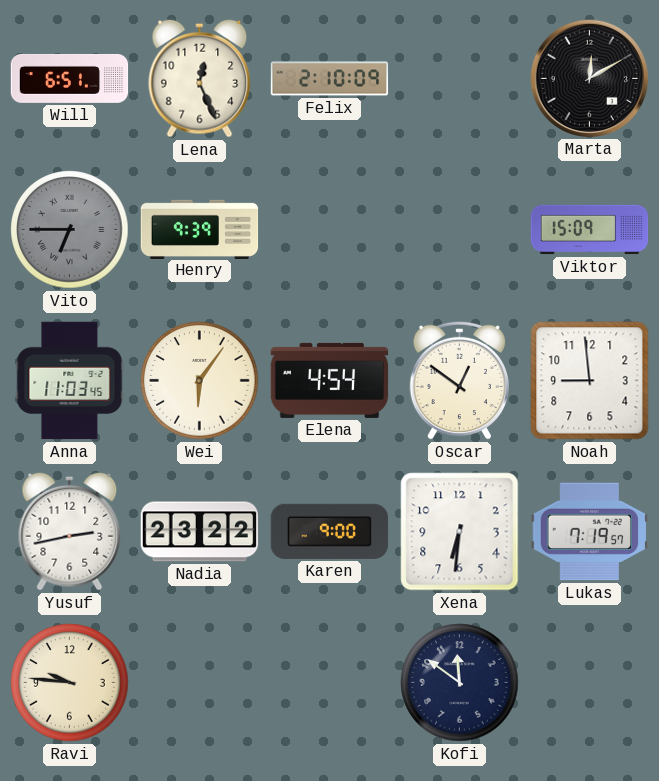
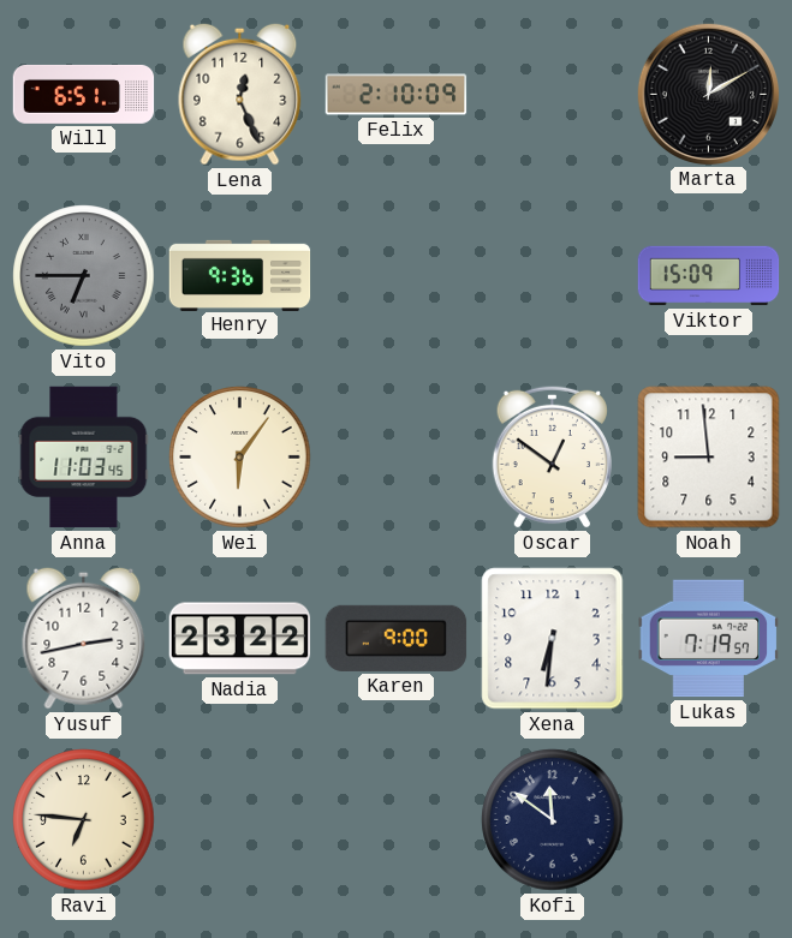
Henry: 9:39 -> 9:36
Elena: 4:54 -> none
Ravi: 9:46 -> 6:46
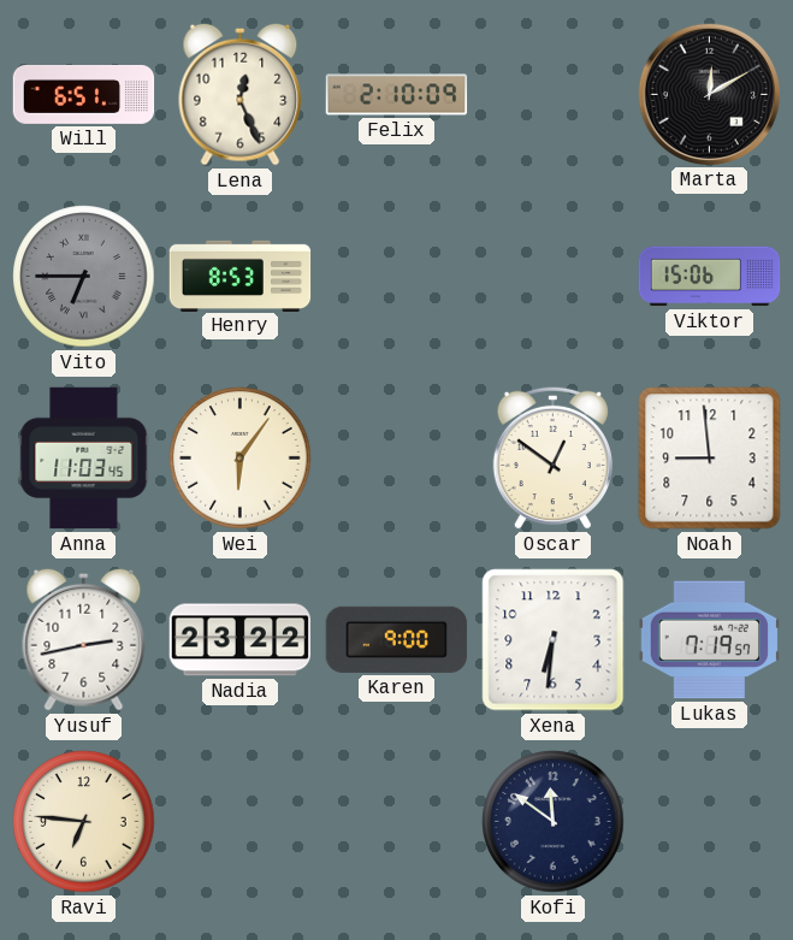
Henry: 9:36 -> 8:53
Viktor: 15:09 -> 15:06
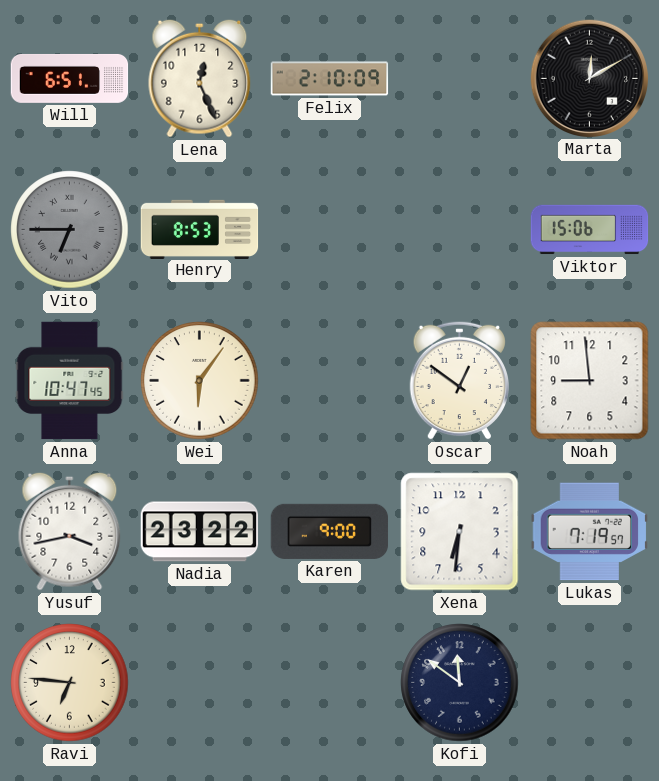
Anna: 11:03 -> 10:47
Yusuf: 2:43 -> 3:43
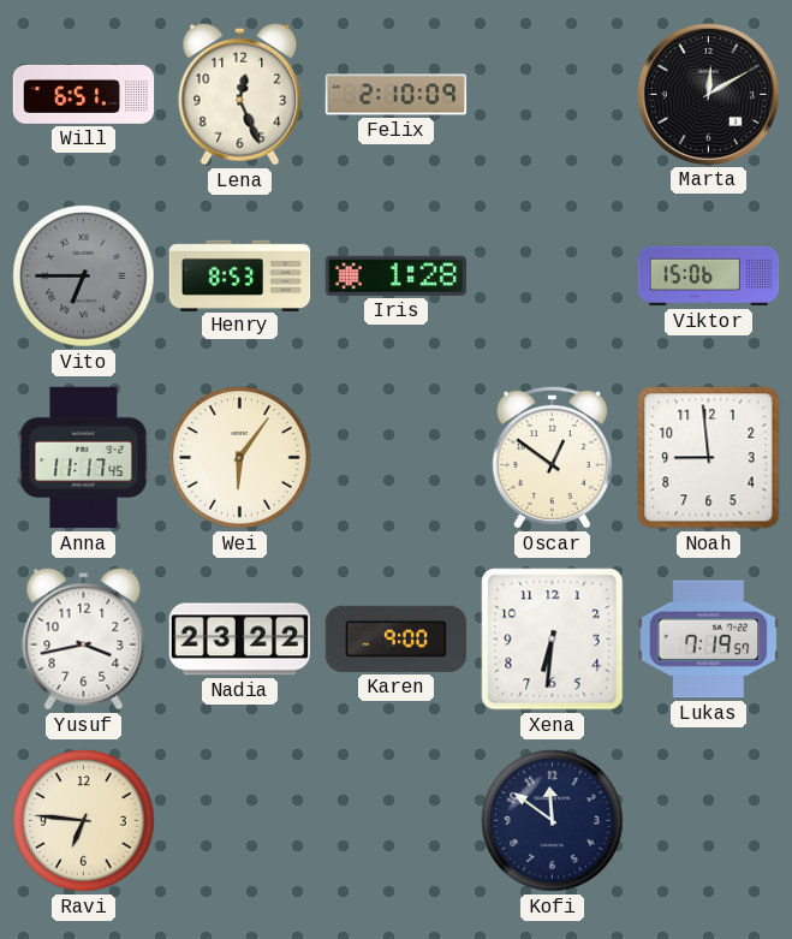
Iris: none -> 1:28
Anna: 10:47 -> 11:17
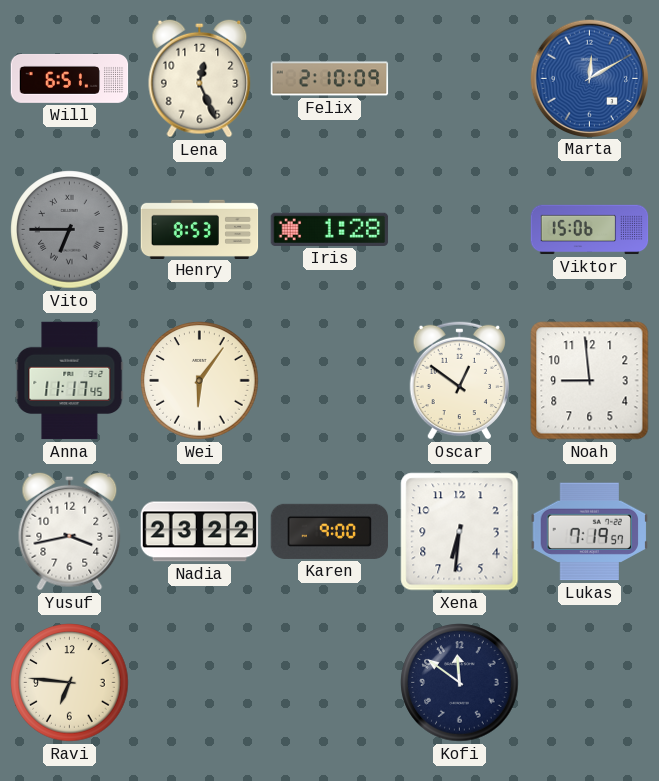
Marta dial: black -> blue
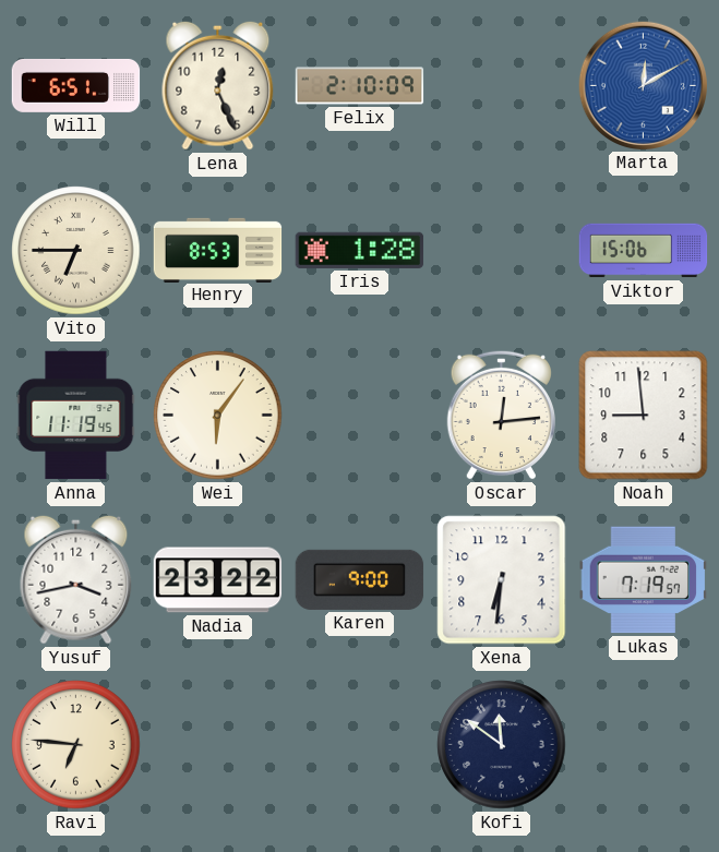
Vito dial: grey -> cream
Anna: 11:17 -> 11:19
Oscar: 12:51 -> 12:14
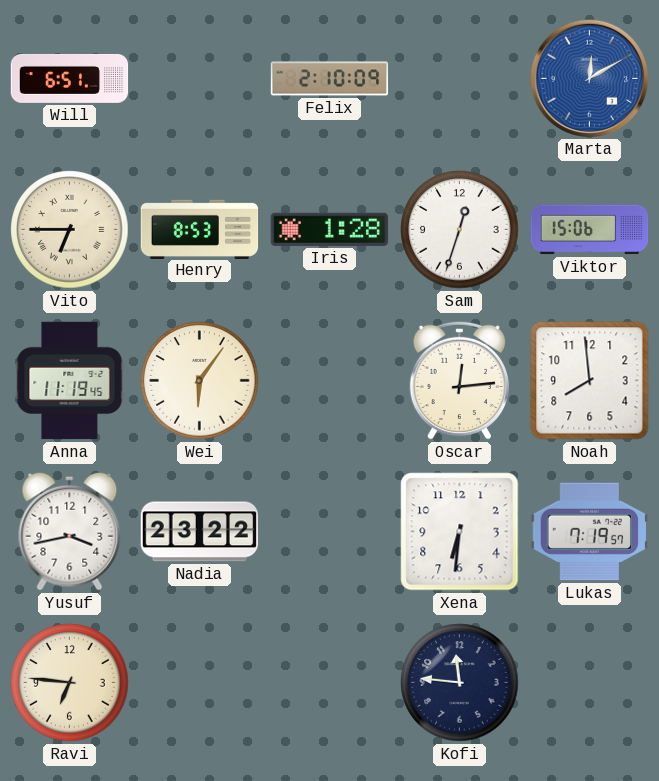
Lena: 12:26 -> none
Sam: none -> 12:33
Noah: 8:59 -> 7:59
Karen: 9:00 -> none
Kofi: 11:51 -> 11:46
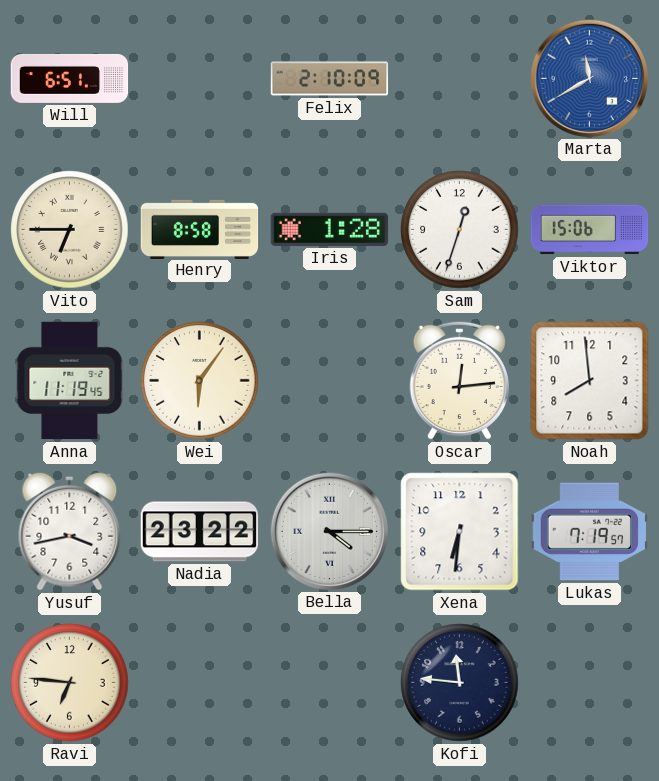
Marta: 12:10 -> 11:40
Henry: 8:53 -> 8:58
Bella: none -> 4:15
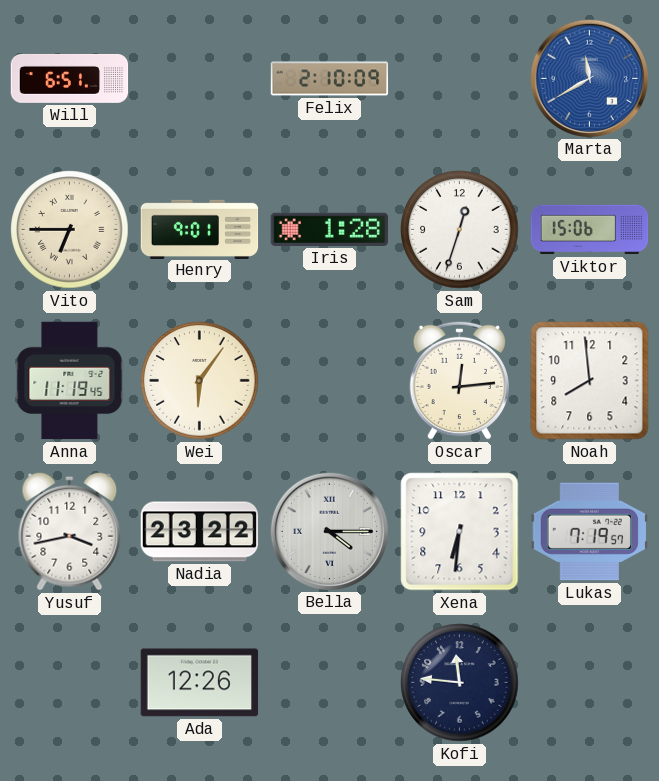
Henry: 8:58 -> 9:01
Ravi: 6:46 -> none
Ada: none -> 12:26
